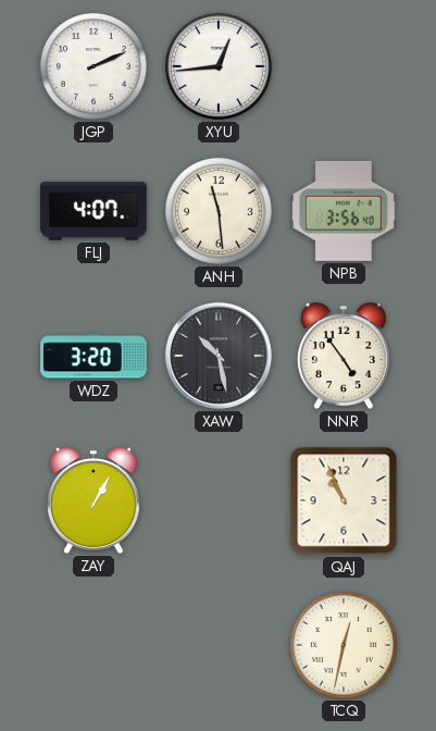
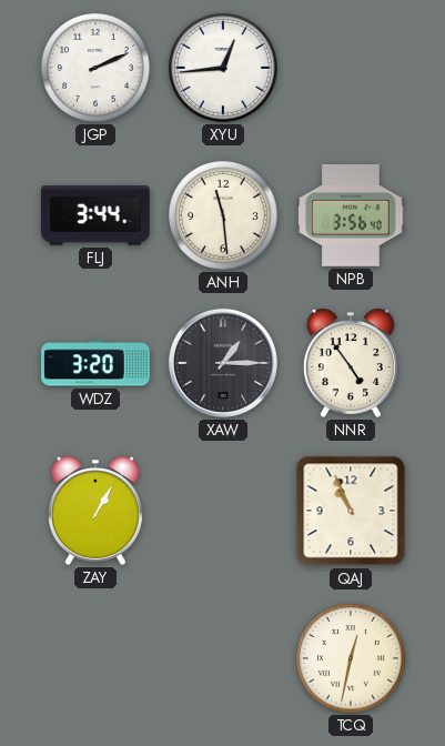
FLJ: 4:07 -> 3:44
XAW: 10:28 -> 1:15
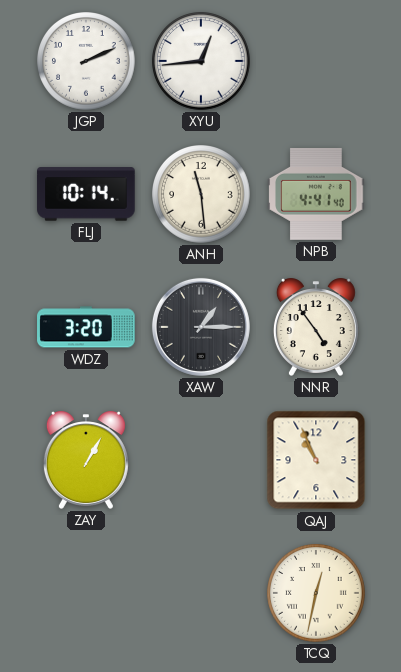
FLJ: 3:44 -> 10:14
NPB: 3:56 -> 4:41
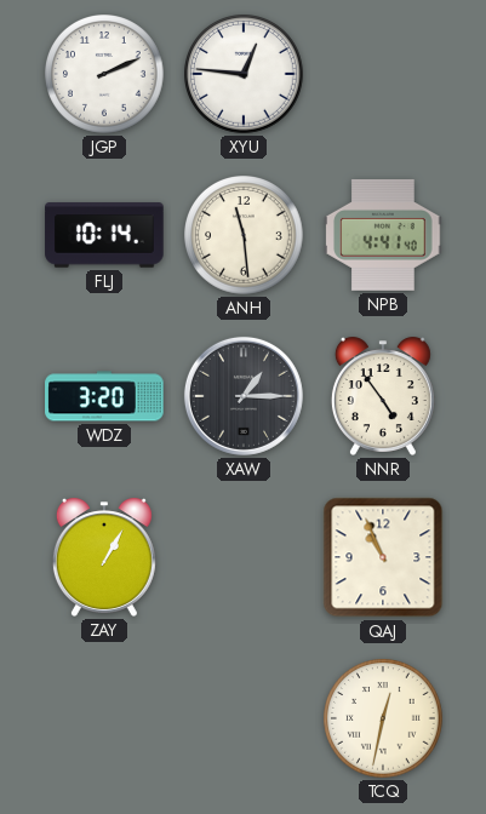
XYU: 12:44 -> 12:46
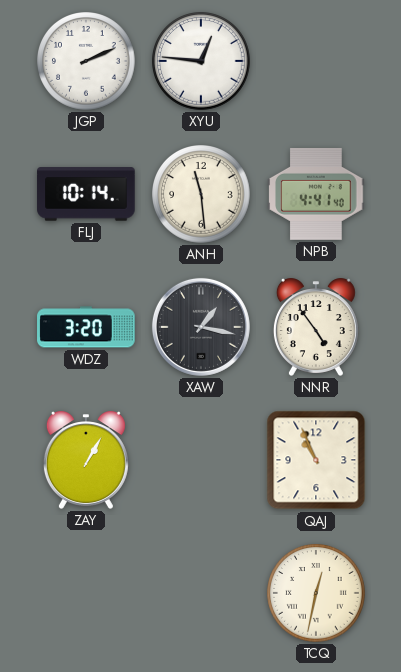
XAW: 1:15 -> 1:17
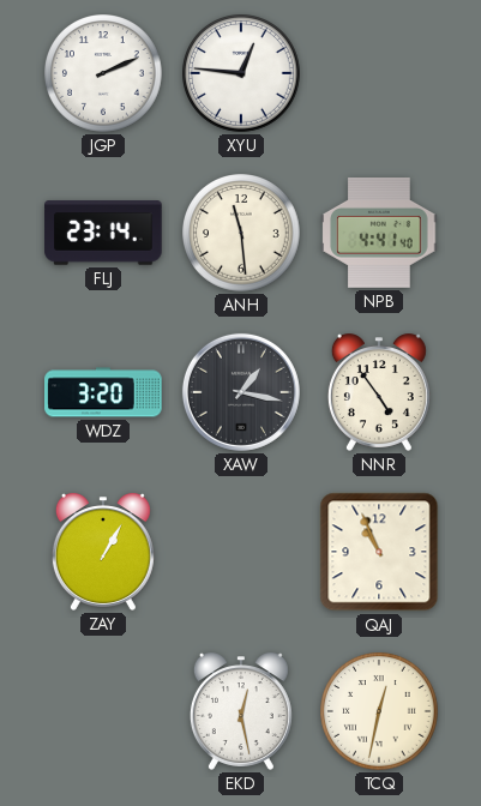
FLJ: 10:14 -> 23:14
EKD: none -> 12:28
